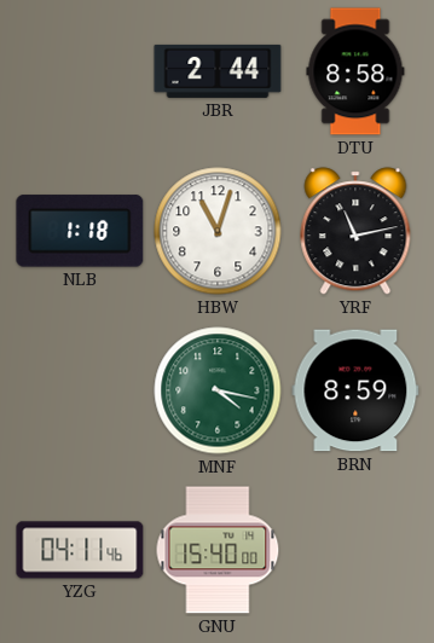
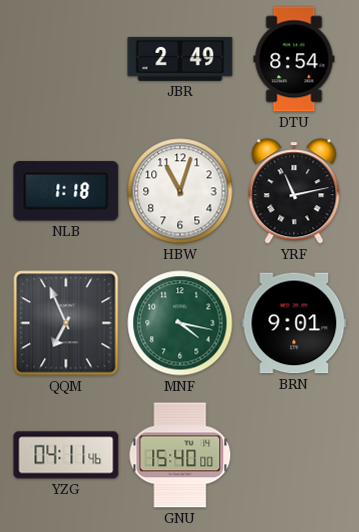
JBR: 2:44 -> 2:49
DTU: 8:58 -> 8:54
QQM: none -> 6:56
BRN: 8:59 -> 9:01
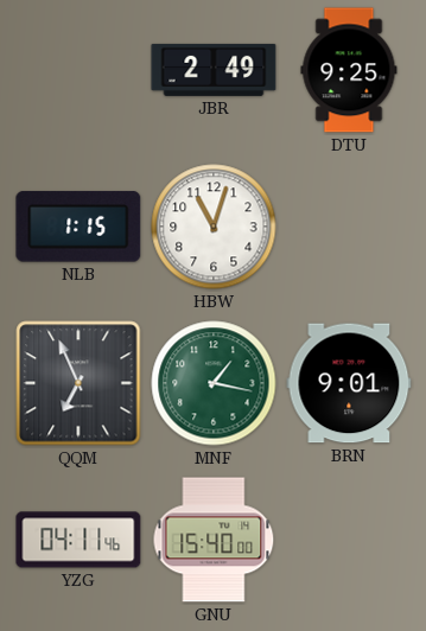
DTU: 8:54 -> 9:25
NLB: 1:18 -> 1:15
YRF: 11:13 -> none
MNF: 4:17 -> 1:17
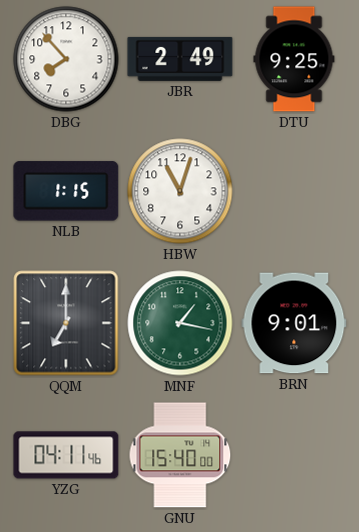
DBG: none -> 7:53
QQM: 6:56 -> 7:00
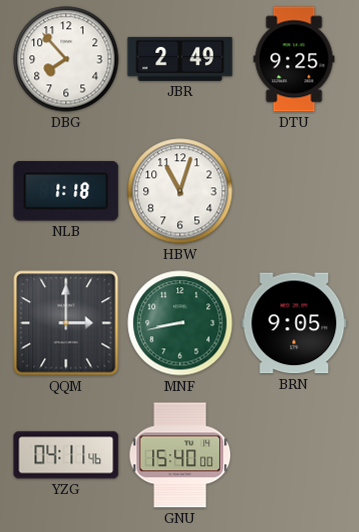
NLB: 1:15 -> 1:18
QQM: 7:00 -> 3:00
MNF: 1:17 -> 8:43
BRN: 9:01 -> 9:05
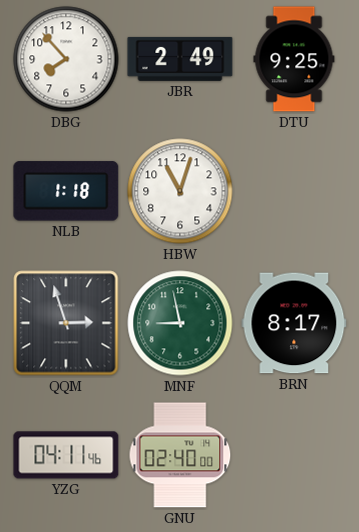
QQM: 3:00 -> 2:57
MNF: 8:43 -> 8:58
BRN: 9:05 -> 8:17
GNU: 15:40 -> 02:40
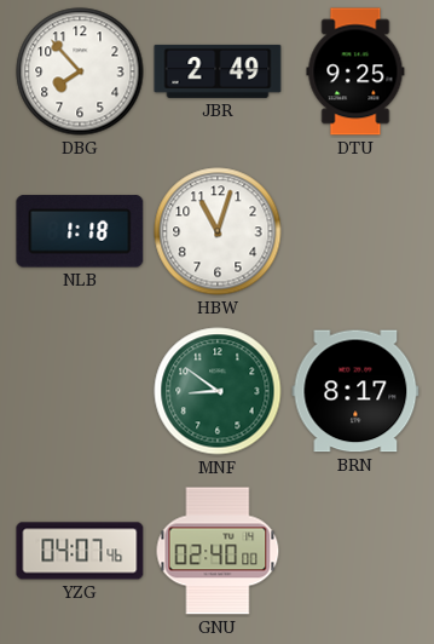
QQM: 2:57 -> none
MNF: 8:58 -> 8:51
YZG: 04:11 -> 04:07
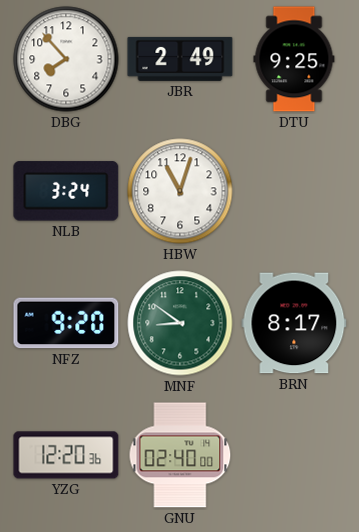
NLB: 1:18 -> 3:24
NFZ: none -> 9:20
YZG: 04:07 -> 12:20
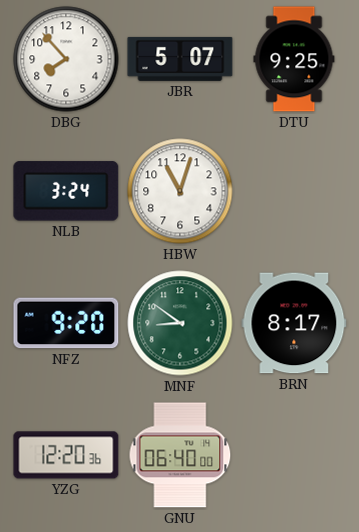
JBR: 2:49 -> 5:07
GNU: 02:40 -> 06:40
